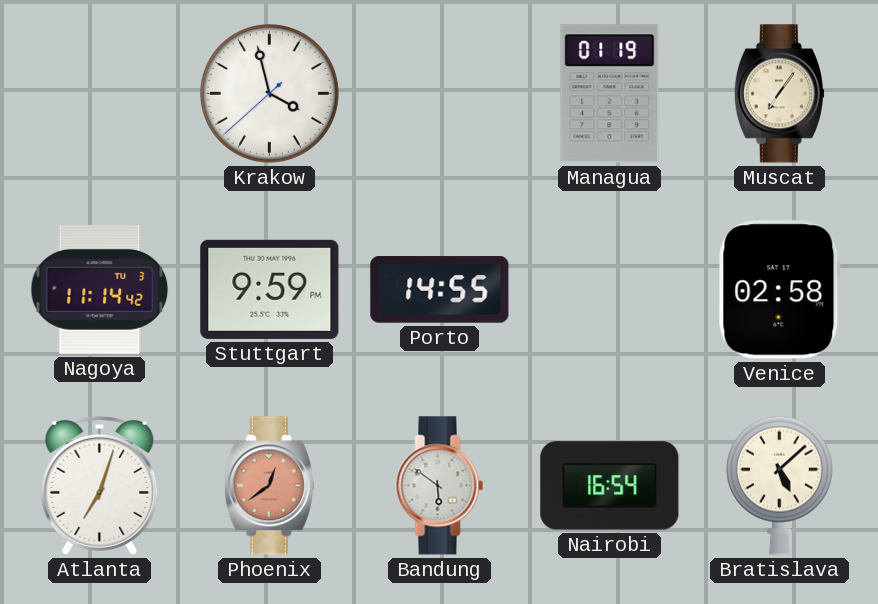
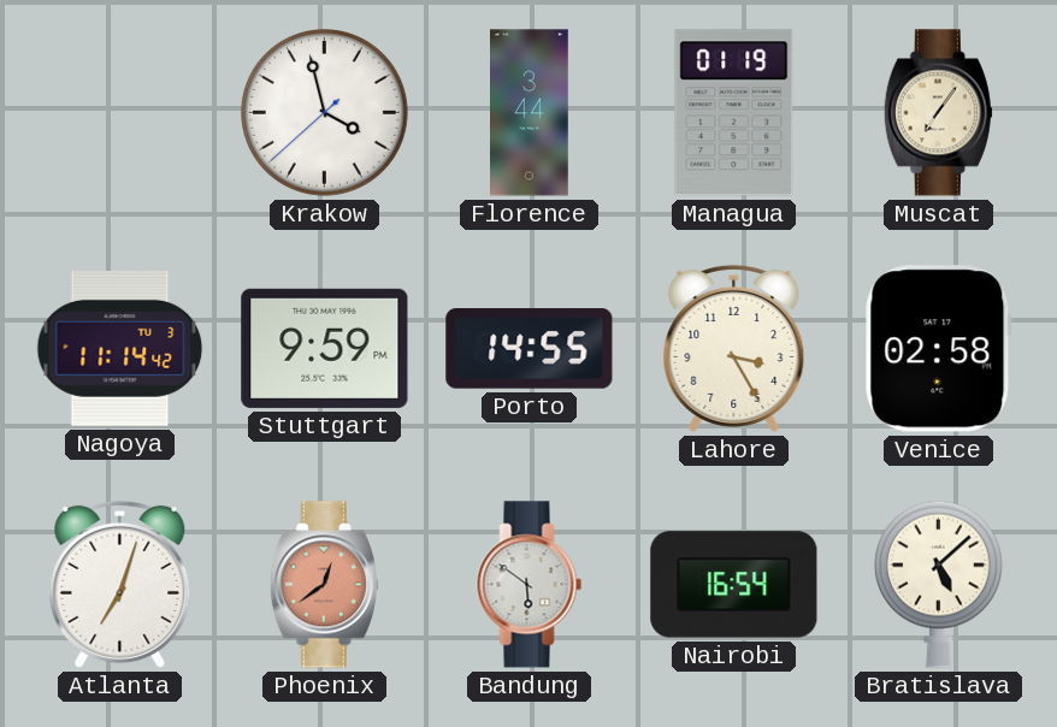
Florence: none -> 3:44
Lahore: none -> 3:25
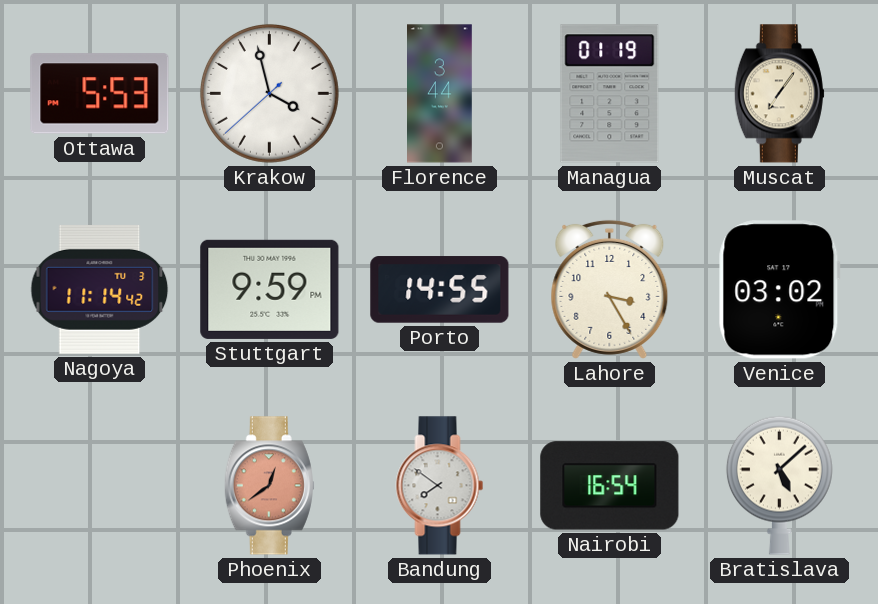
Ottawa: none -> 5:53
Venice: 02:58 -> 03:02
Atlanta: 7:03 -> none
Bandung: 5:51 -> 7:51
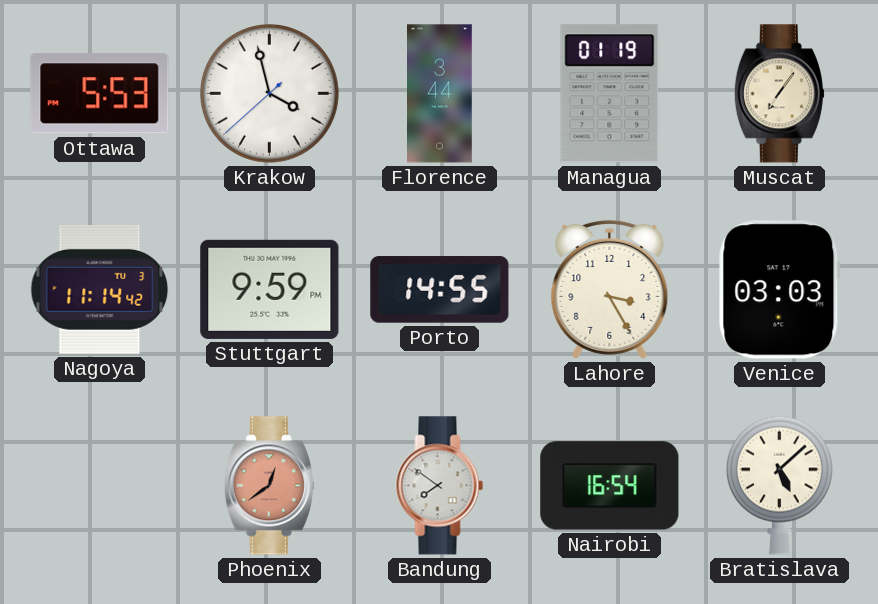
Venice: 03:02 -> 03:03
